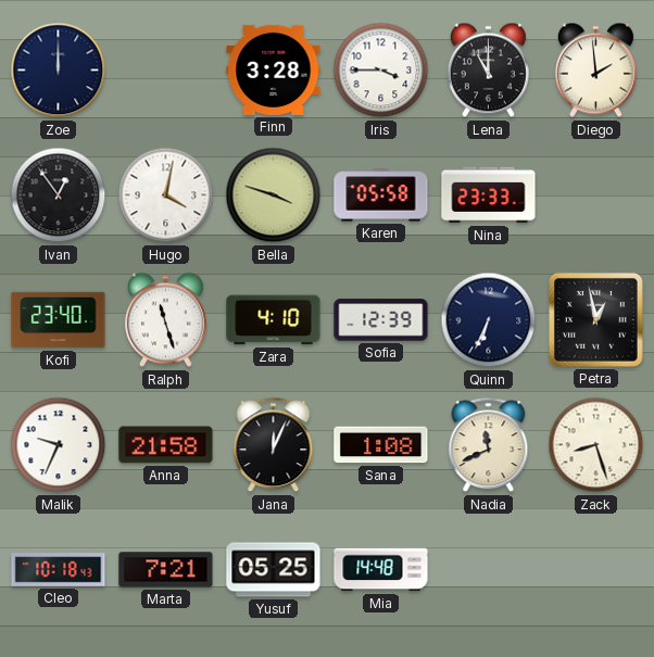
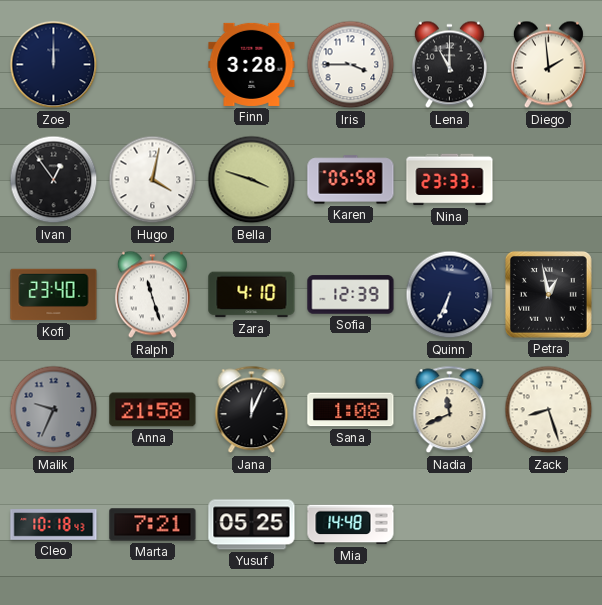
Malik dial: white -> grey
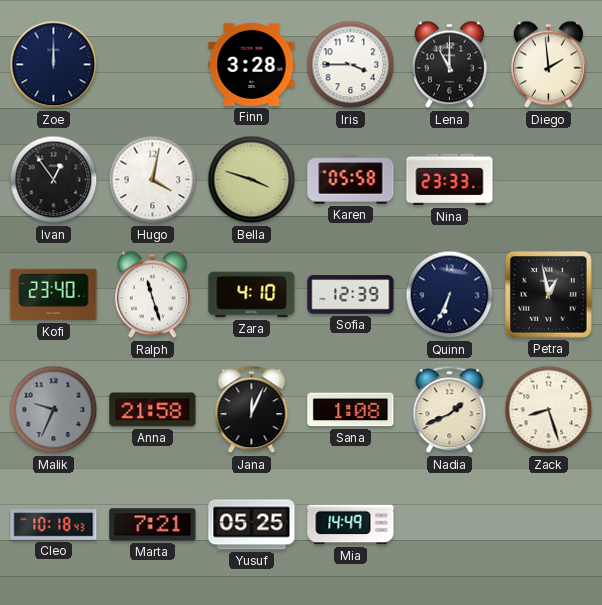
Nadia: 11:41 -> 1:41
Mia: 14:48 -> 14:49
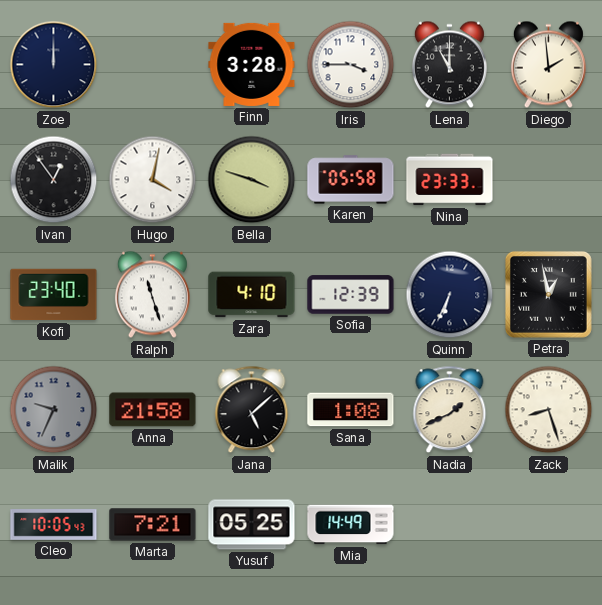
Jana: 12:04 -> 5:08
Cleo: 10:18 -> 10:05
